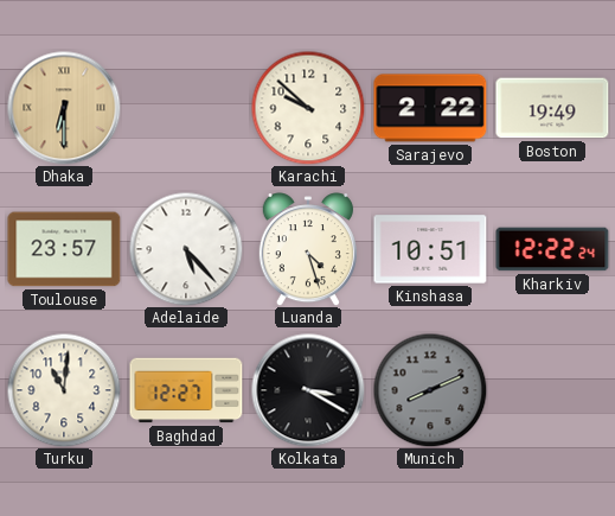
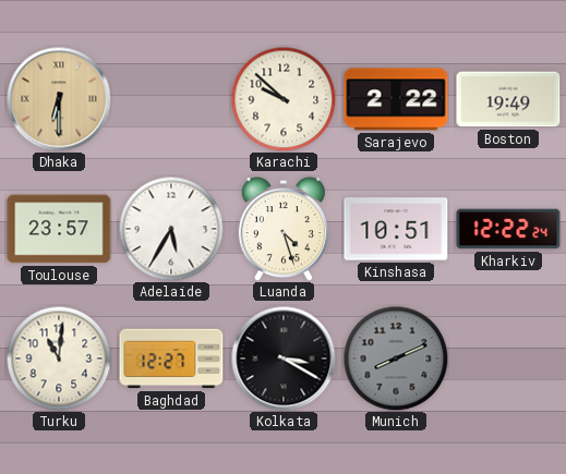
Adelaide: 5:23 -> 5:35
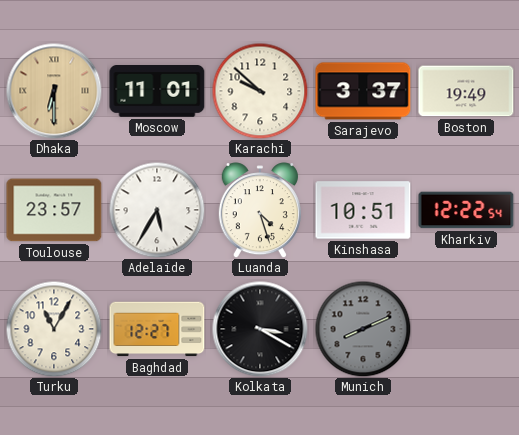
Moscow: none -> 11:01
Sarajevo: 2:22 -> 3:37
Kharkiv: 12:22:24 -> 12:22:54
Turku: 11:01 -> 11:05
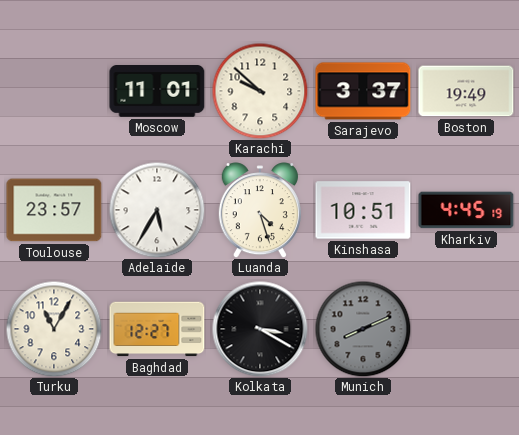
Dhaka: 6:30 -> none
Kharkiv: 12:22 -> 4:45
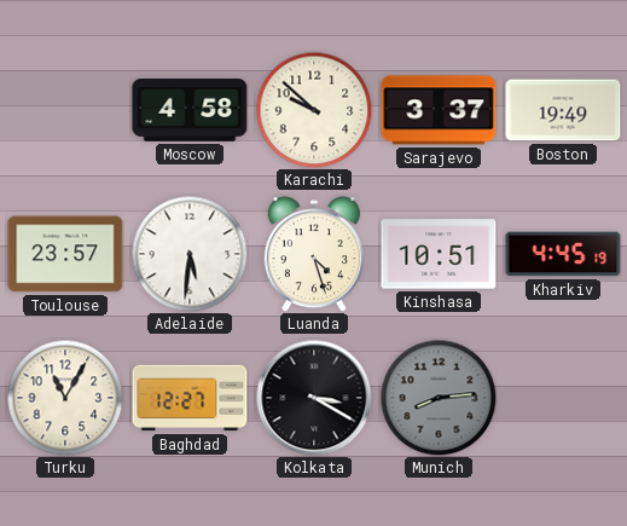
Moscow: 11:01 -> 4:58
Adelaide: 5:35 -> 5:31
Munich: 8:11 -> 8:14
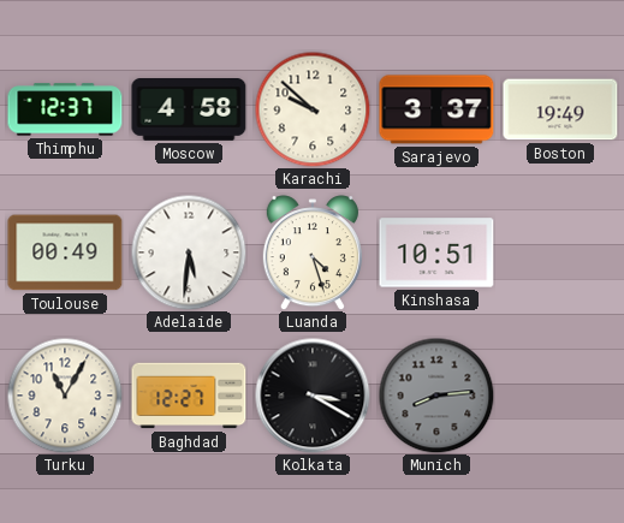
Thimphu: none -> 12:37
Toulouse: 23:57 -> 00:49
Kharkiv: 4:45 -> none
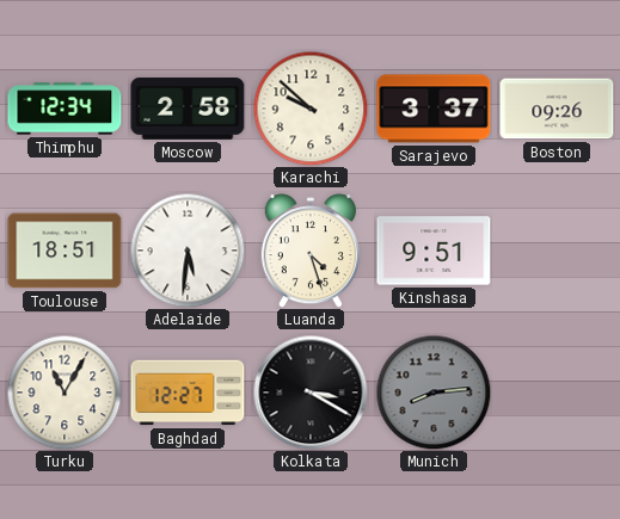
Thimphu: 12:37 -> 12:34
Moscow: 4:58 -> 2:58
Boston: 19:49 -> 09:26
Toulouse: 00:49 -> 18:51
Kinshasa: 10:51 -> 9:51
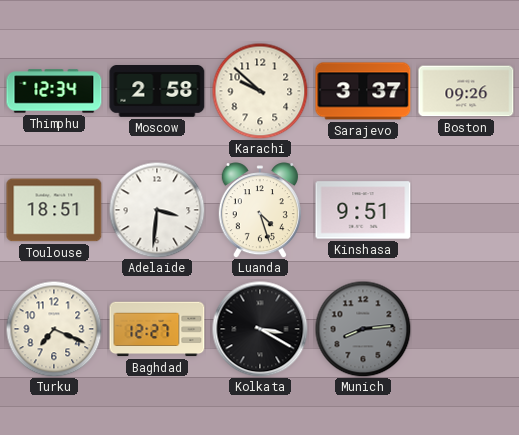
Adelaide: 5:31 -> 3:31
Turku: 11:05 -> 7:19
